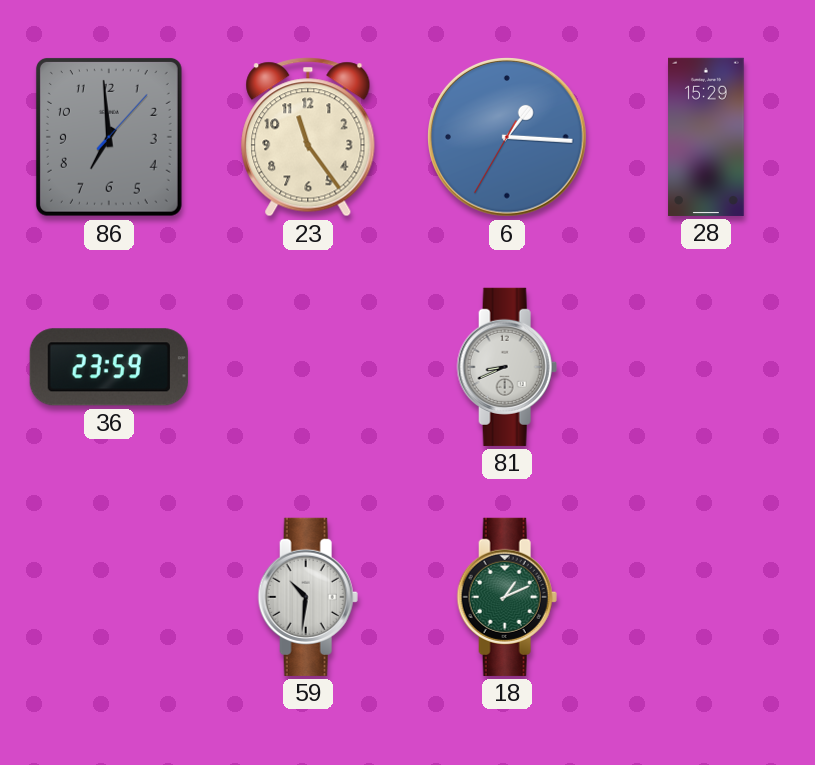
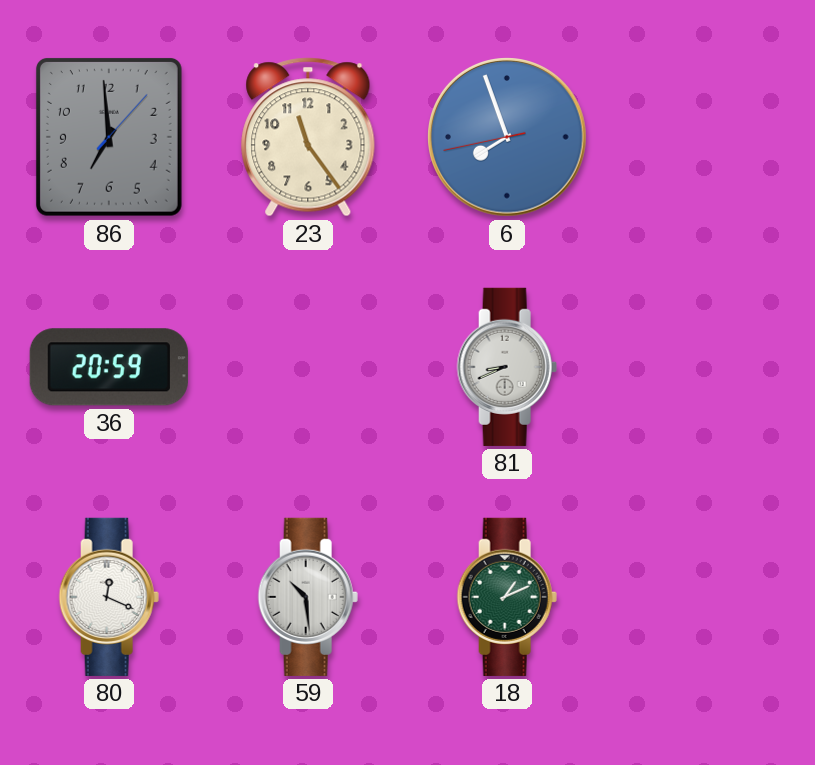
6: 1:15 -> 7:56
28: 15:29 -> none
36: 23:59 -> 20:59
80: none -> 12:19
59: 10:31 -> 10:29
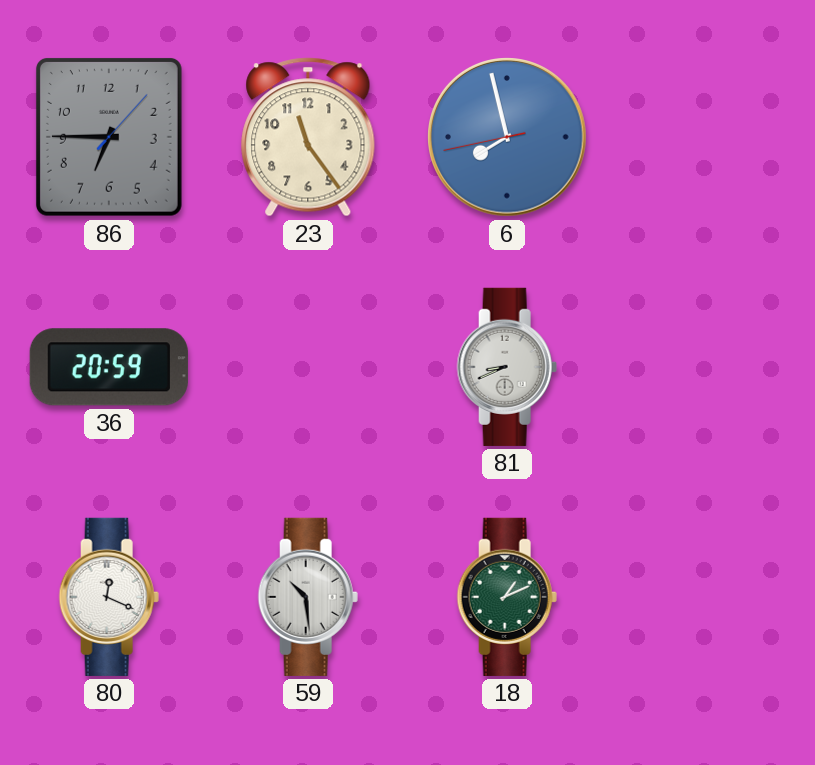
86: 6:59 -> 6:45
6: 7:56 -> 7:57
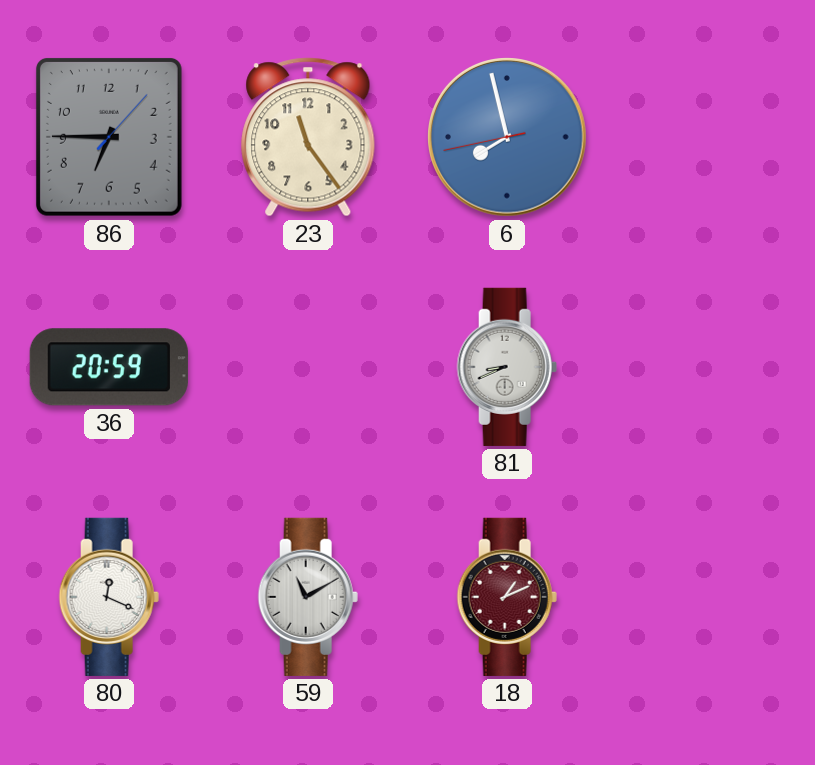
59: 10:29 -> 11:10
18 dial: green -> burgundy
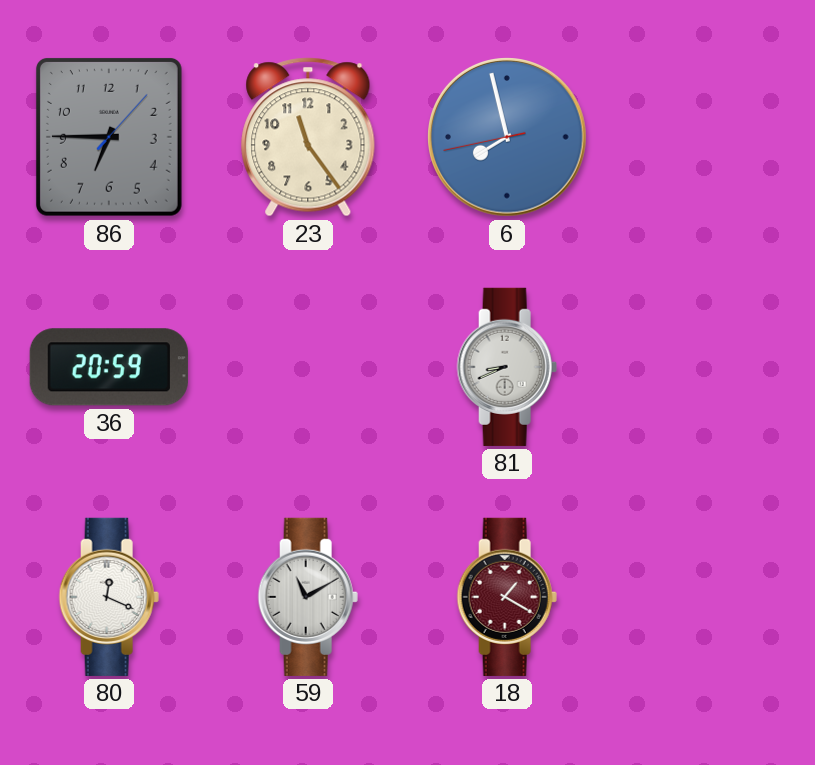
18: 1:11 -> 1:20
